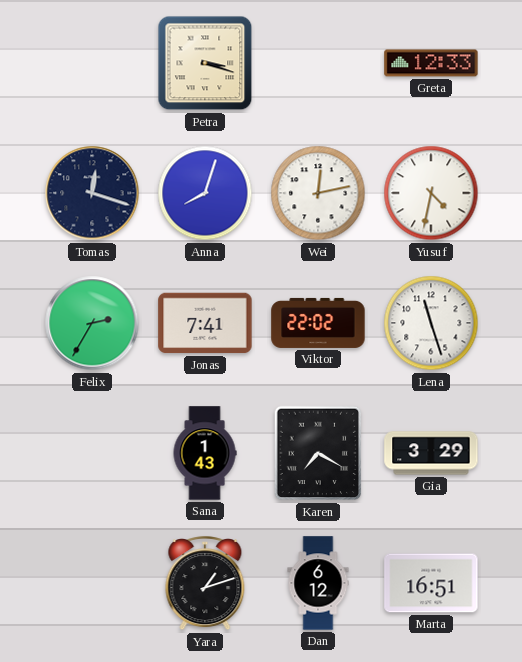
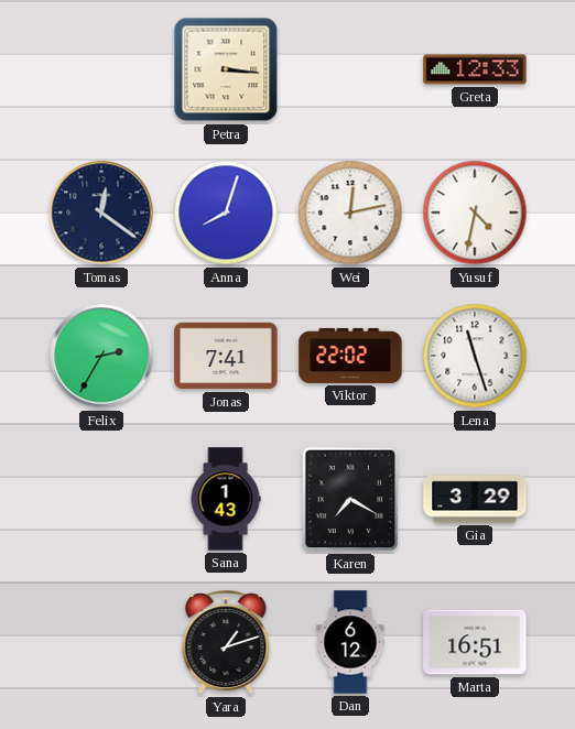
Petra: 3:18 -> 3:16
Tomas: 12:18 -> 12:21
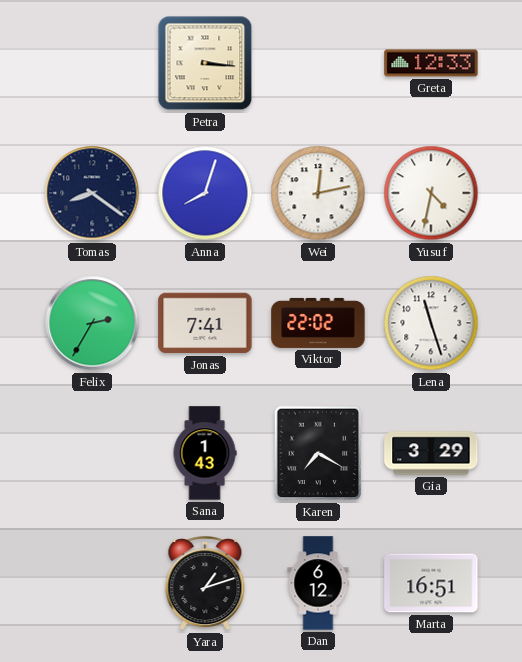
Tomas: 12:21 -> 8:21
